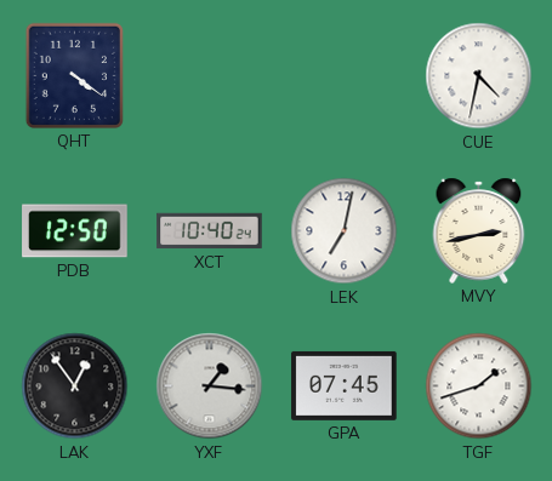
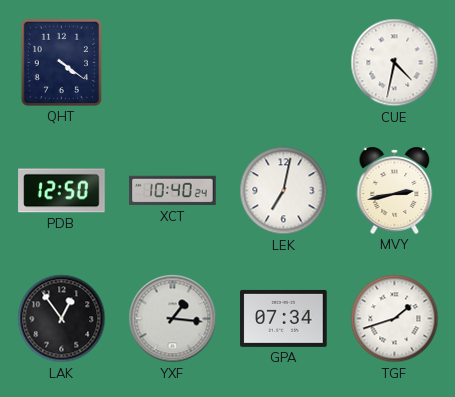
GPA: 07:45 -> 07:34
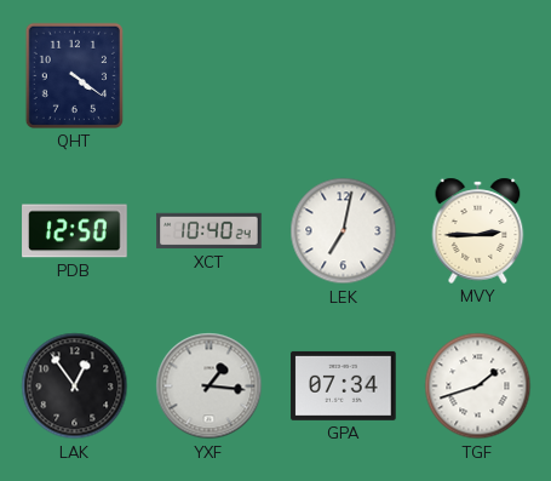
CUE: 4:32 -> none
MVY: 2:43 -> 2:45
